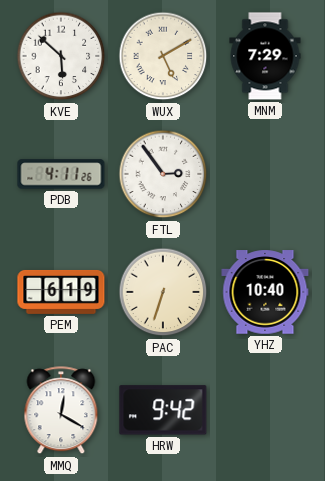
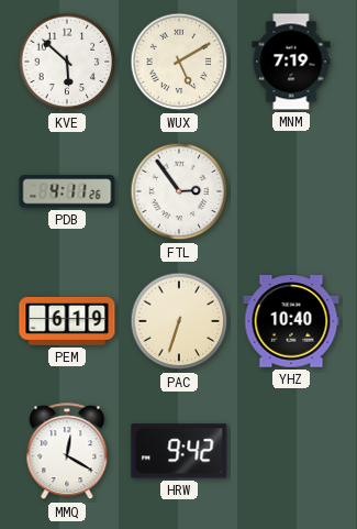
MNM: 7:29 -> 7:19
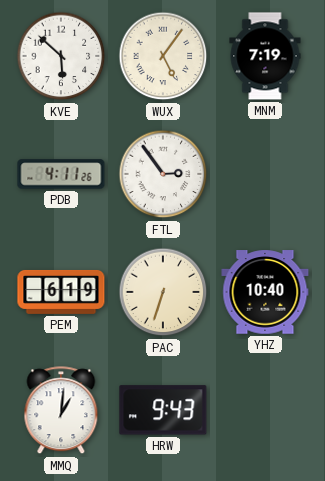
WUX: 5:10 -> 5:06
MMQ: 12:20 -> 1:01
HRW: 9:42 -> 9:43
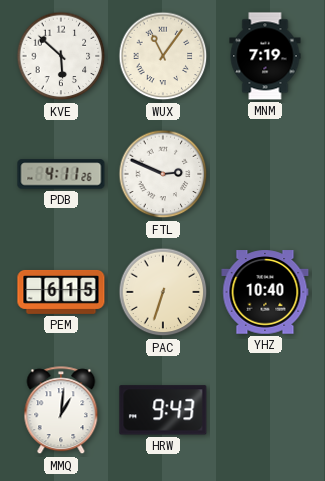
WUX: 5:06 -> 11:06
FTL: 2:54 -> 2:49
PEM: 6:19 -> 6:15
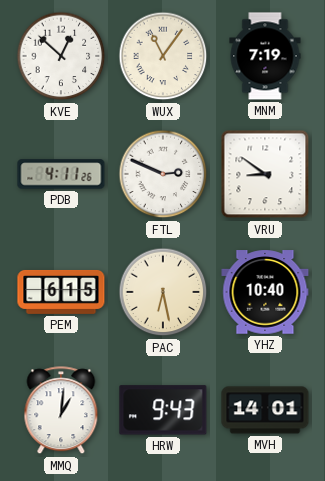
KVE: 5:52 -> 12:52
VRU: none -> 8:51
PAC: 6:33 -> 6:28
MVH: none -> 14:01
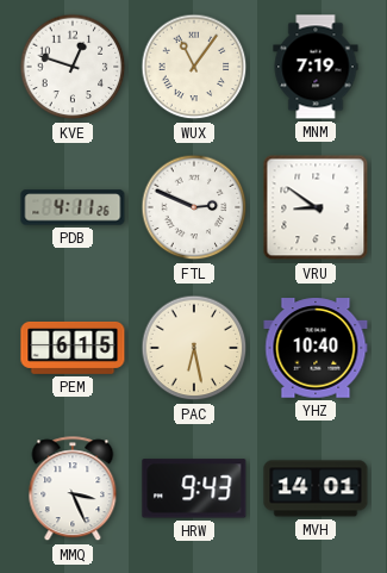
KVE: 12:52 -> 12:48
MMQ: 1:01 -> 3:26
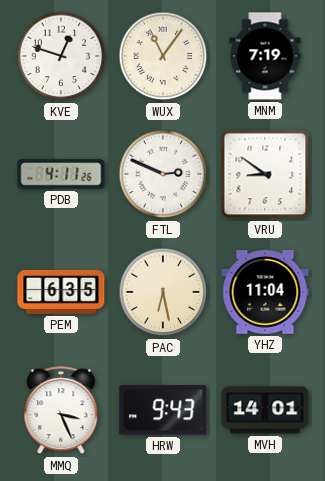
PEM: 6:15 -> 6:35
YHZ: 10:40 -> 11:04
